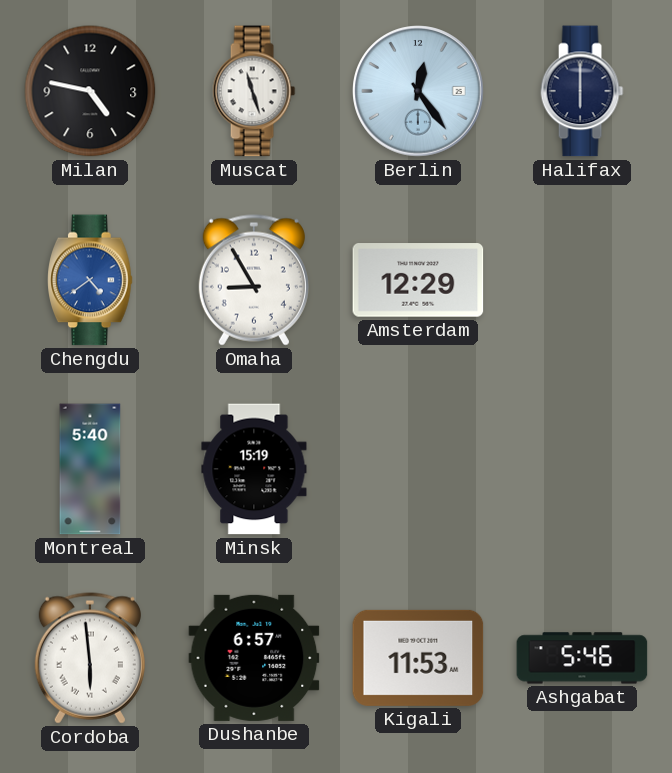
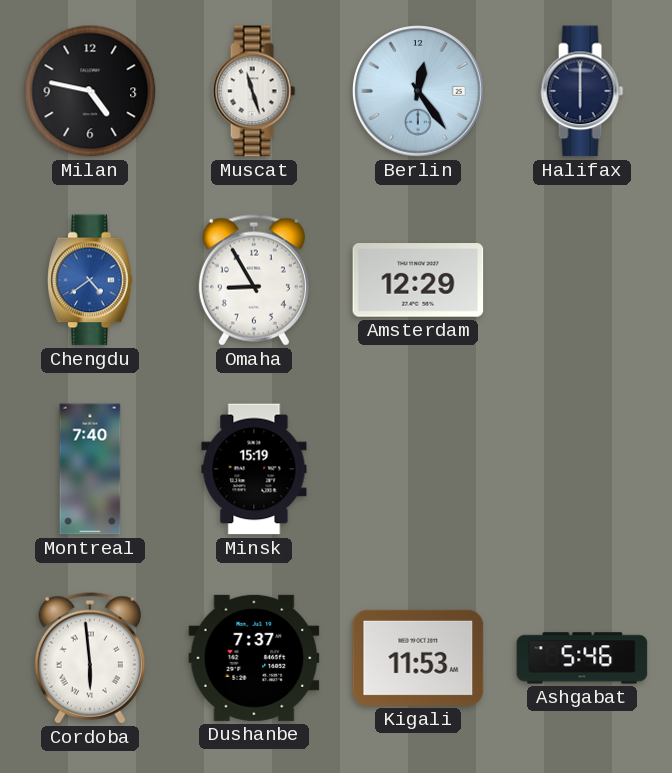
Montreal: 5:40 -> 7:40
Dushanbe: 6:57 -> 7:37
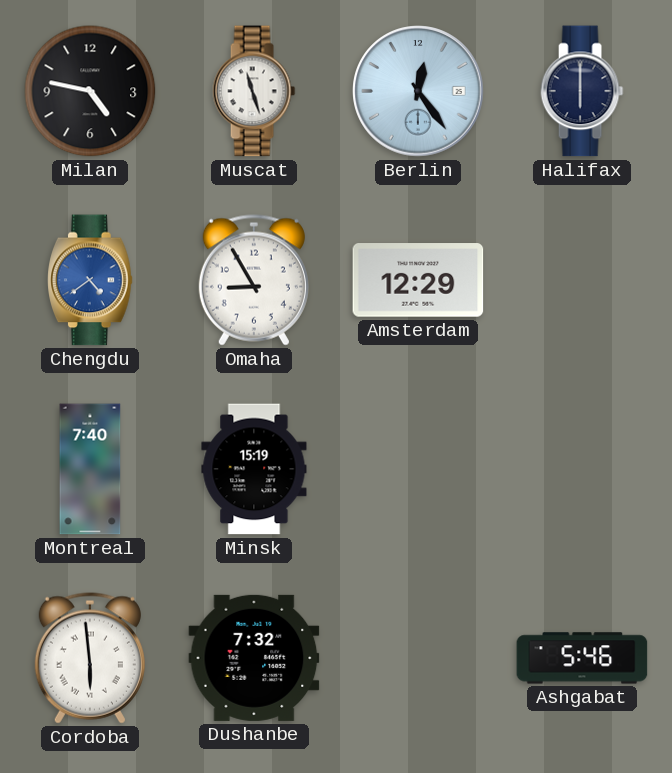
Dushanbe: 7:37 -> 7:32
Kigali: 11:53 -> none
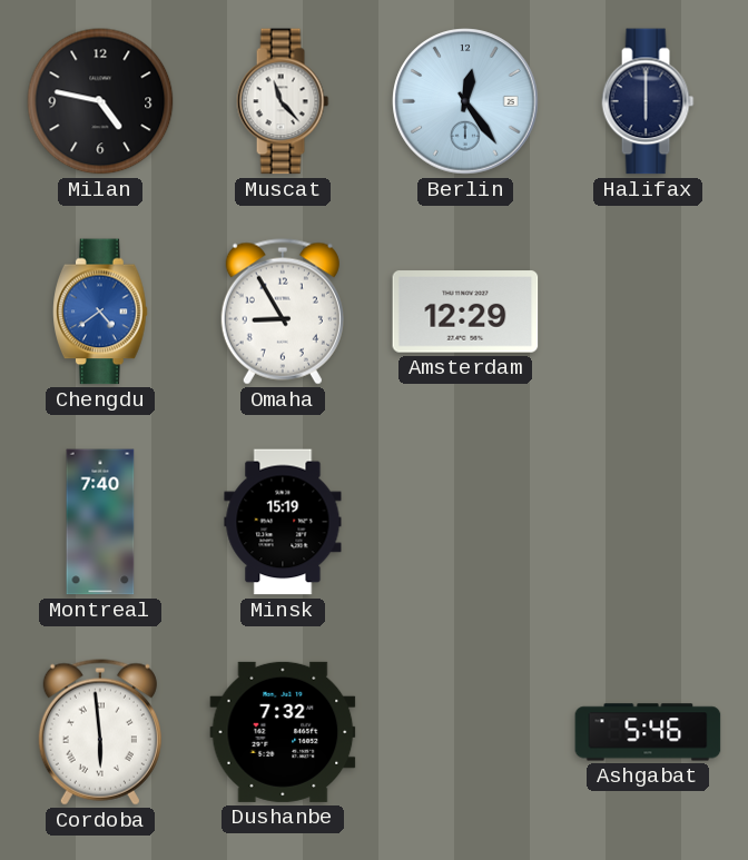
Muscat: 11:27 -> 11:23
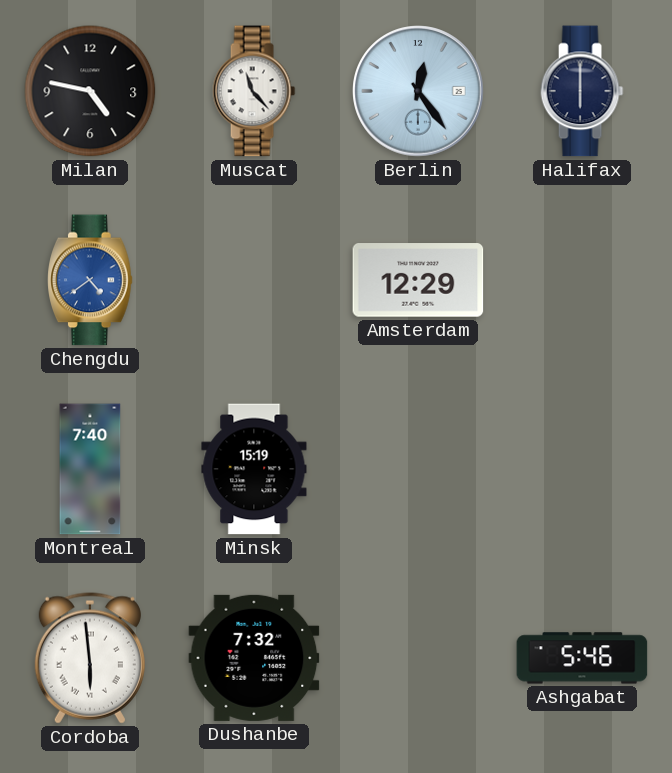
Omaha: 8:55 -> none
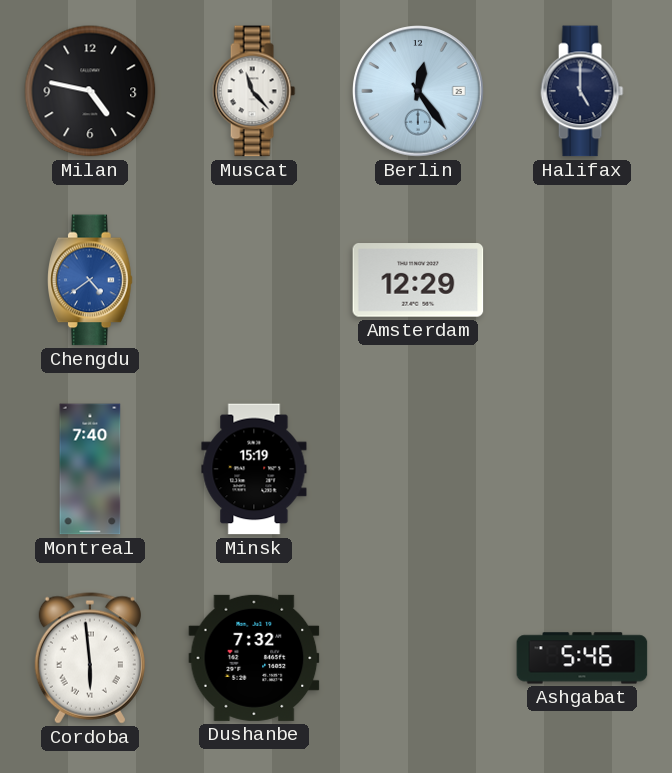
Halifax: 6:00 -> 5:00
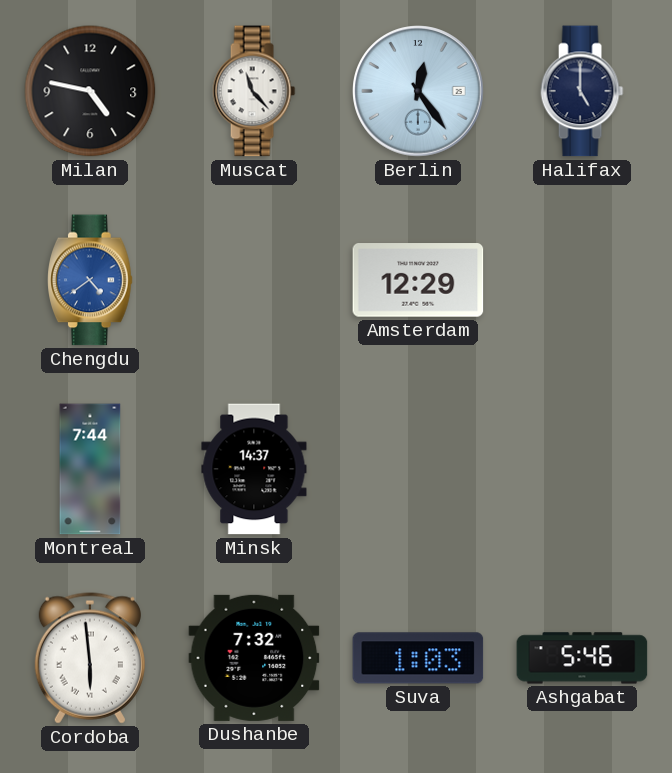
Montreal: 7:40 -> 7:44
Minsk: 15:19 -> 14:37
Suva: none -> 1:03
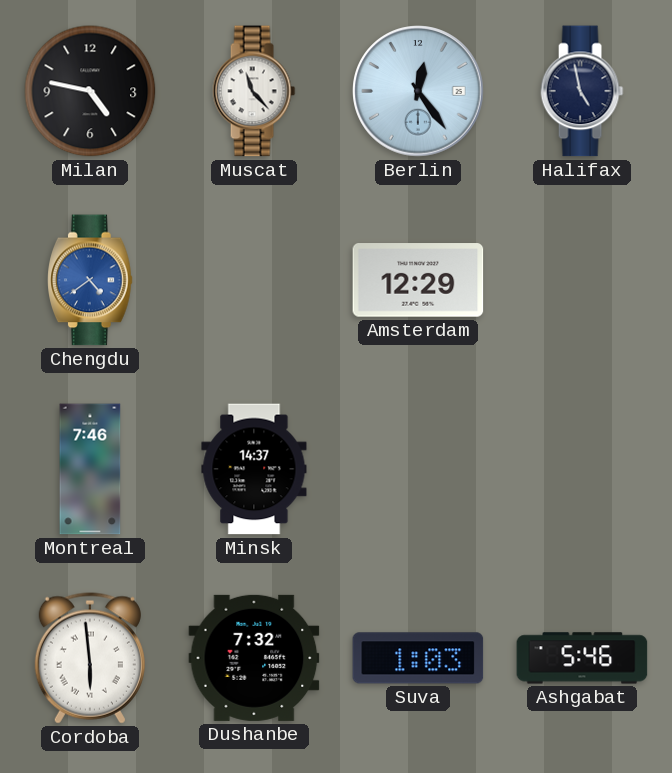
Halifax: 5:00 -> 4:58
Montreal: 7:44 -> 7:46
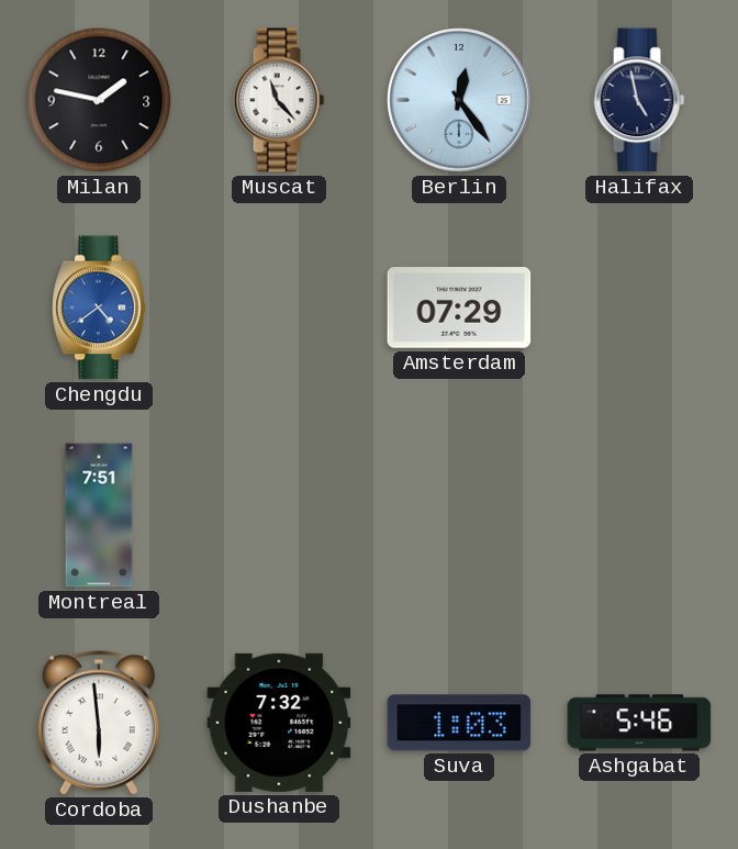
Milan: 4:47 -> 1:47
Amsterdam: 12:29 -> 07:29
Montreal: 7:46 -> 7:51
Minsk: 14:37 -> none
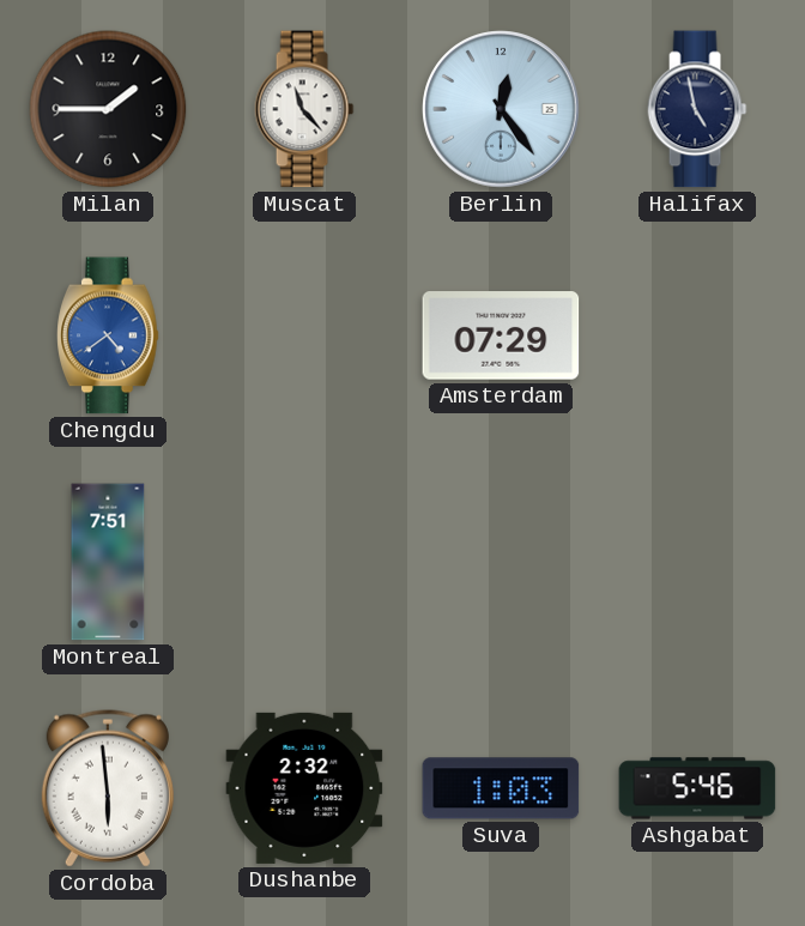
Milan: 1:47 -> 1:45
Dushanbe: 7:32 -> 2:32
